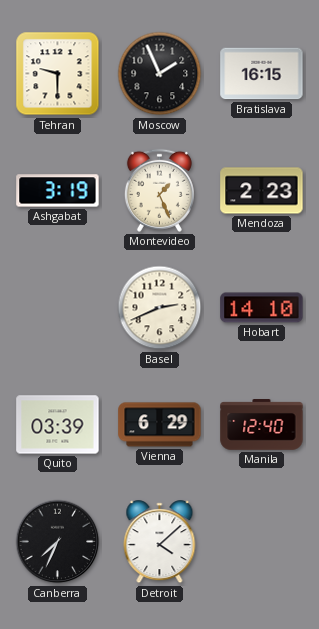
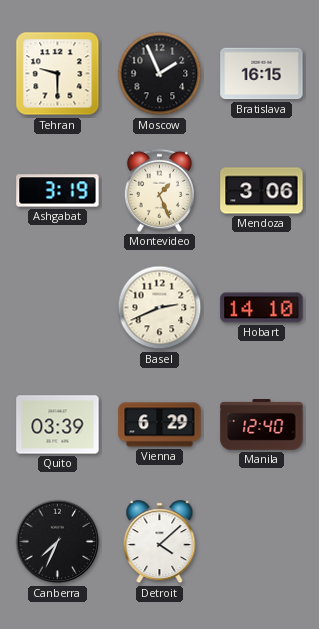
Mendoza: 2:23 -> 3:06
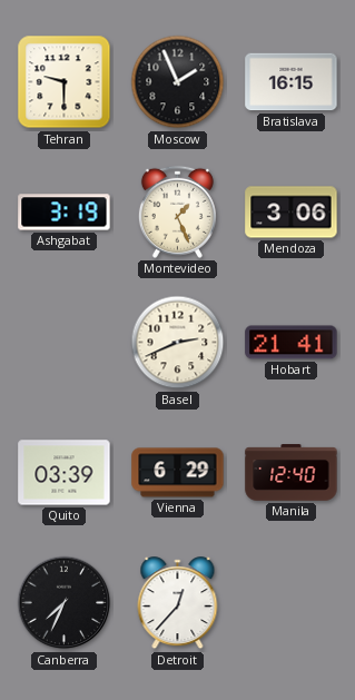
Hobart: 14:10 -> 21:41
Detroit: 4:08 -> 12:37
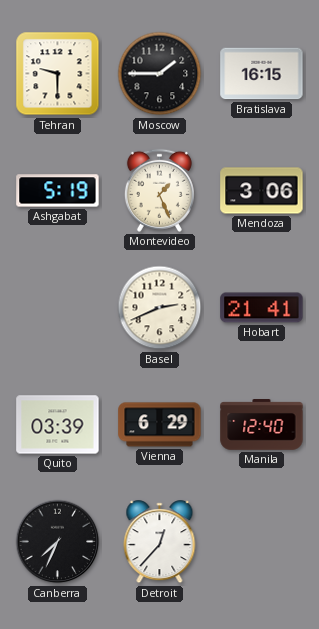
Moscow: 1:56 -> 1:45
Ashgabat: 3:19 -> 5:19
